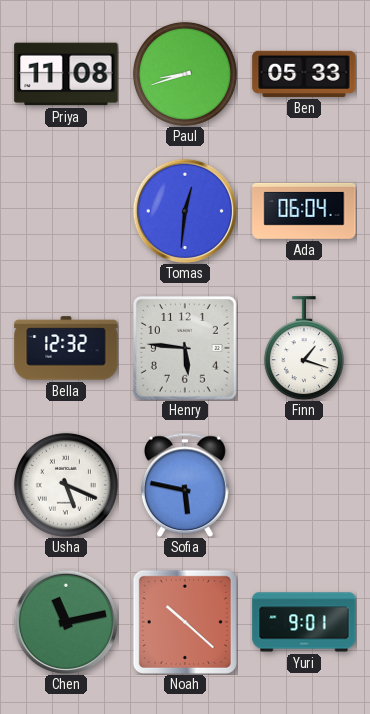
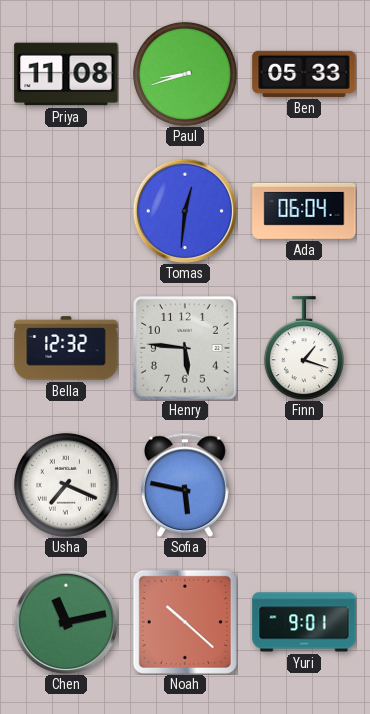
Usha: 5:19 -> 7:19
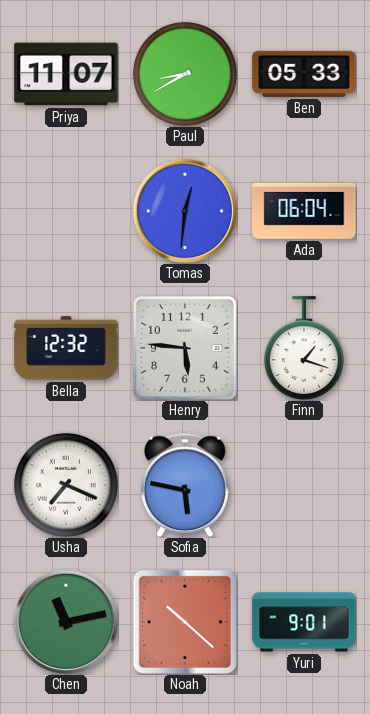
Priya: 11:08 -> 11:07
Paul: 8:42 -> 8:40
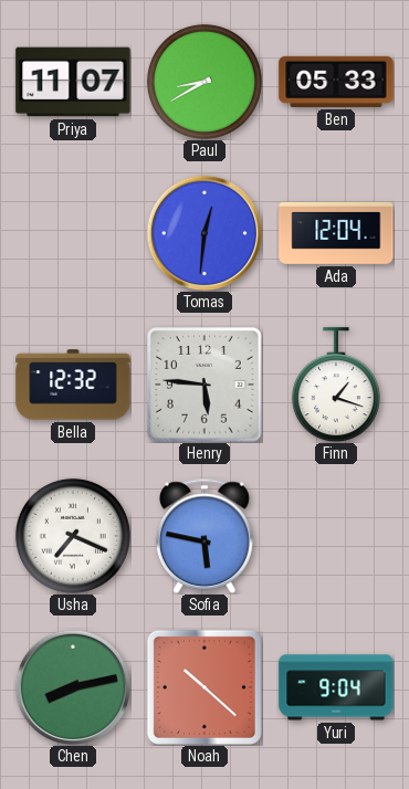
Ada: 06:04 -> 12:04
Chen: 11:13 -> 8:13
Yuri: 9:01 -> 9:04
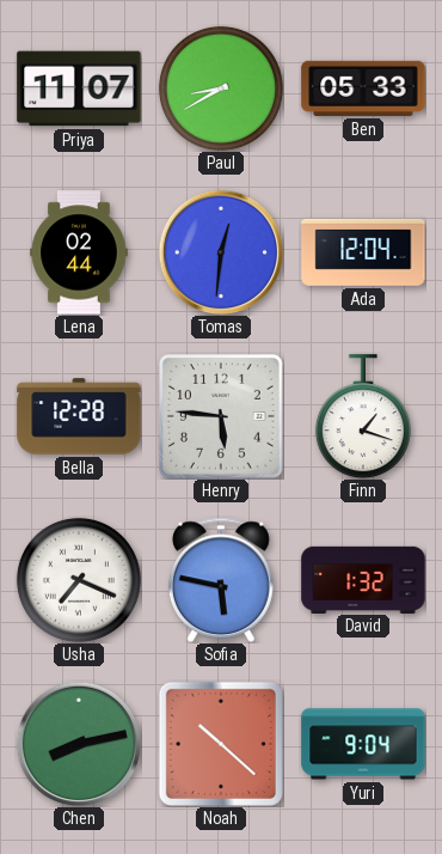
Lena: none -> 02:44
Bella: 12:32 -> 12:28
David: none -> 1:32
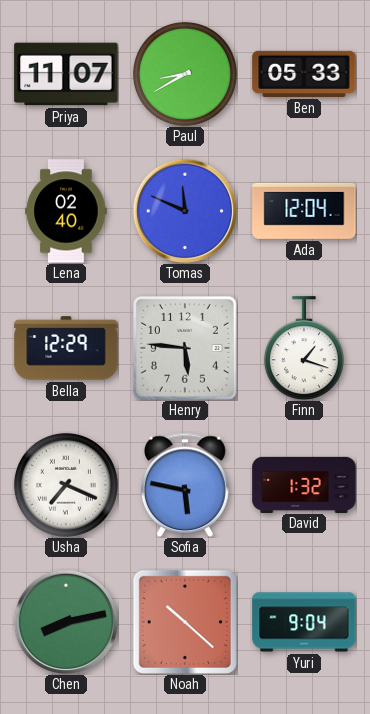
Lena: 02:44 -> 02:40
Tomas: 12:31 -> 11:49
Bella: 12:28 -> 12:29
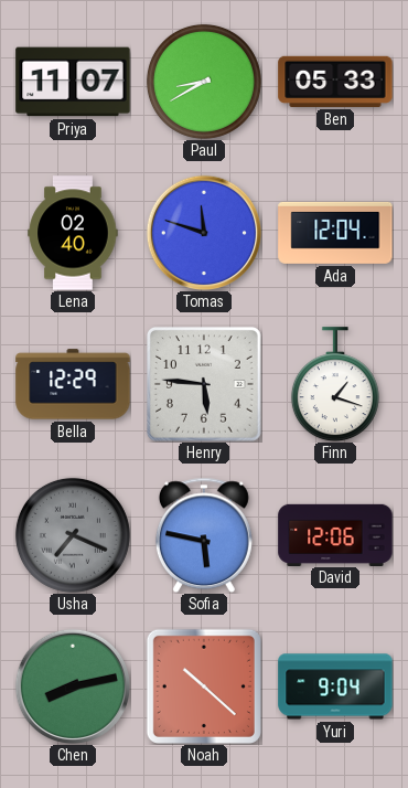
Tomas: 11:49 -> 11:48
Usha dial: white -> grey
David: 1:32 -> 12:06
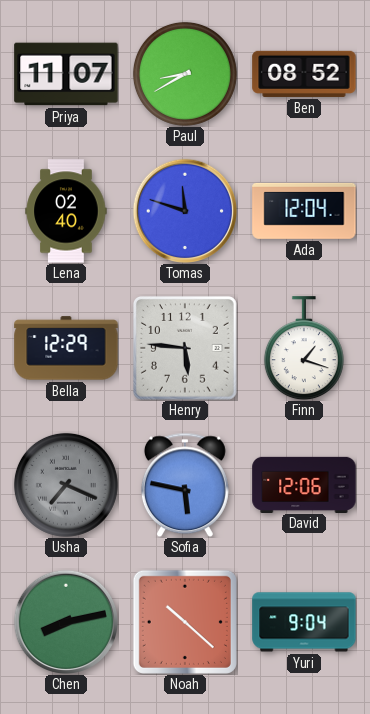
Ben: 05:33 -> 08:52
